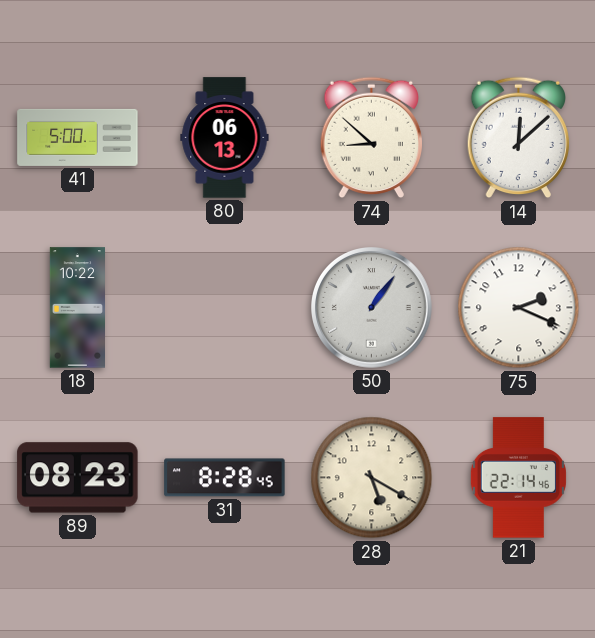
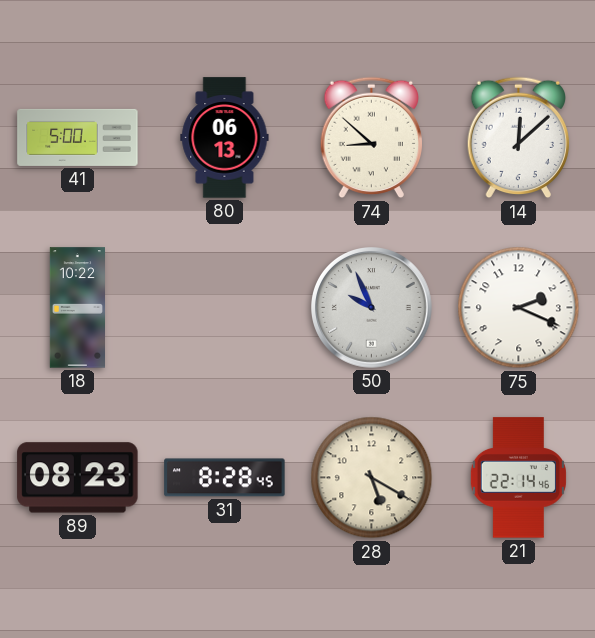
50: 1:06 -> 9:56
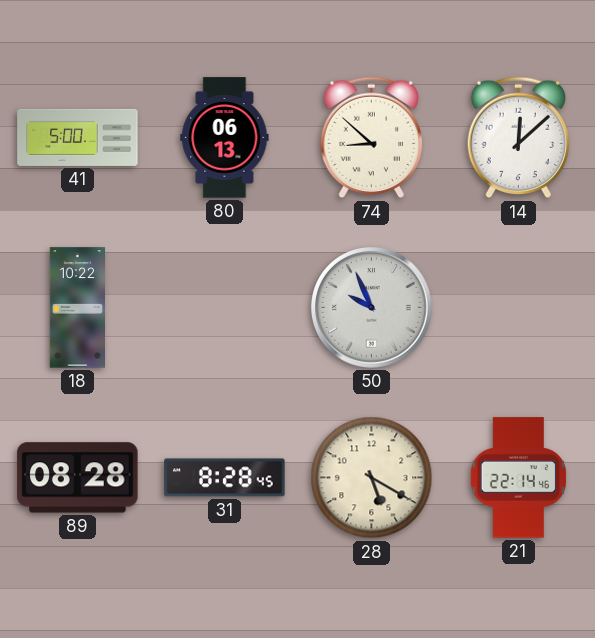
75: 2:19 -> none
89: 08:23 -> 08:28
